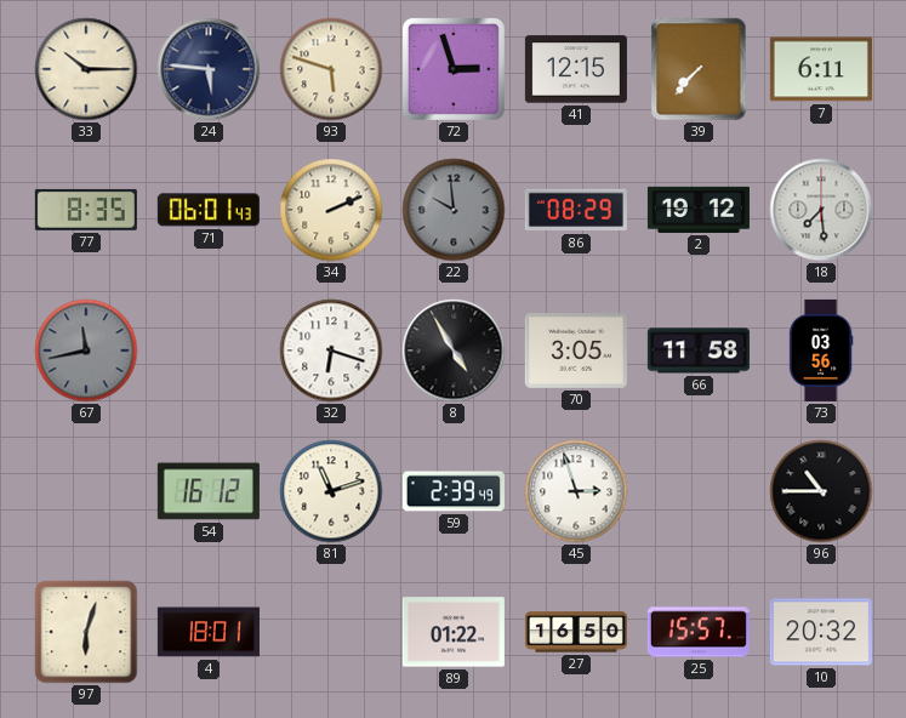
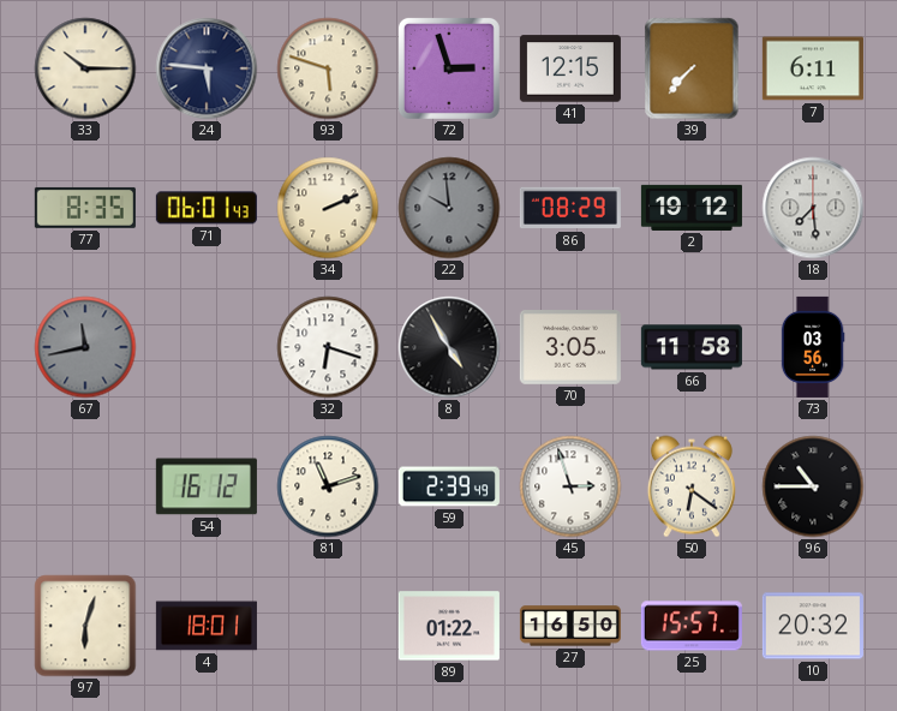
50: none -> 6:21
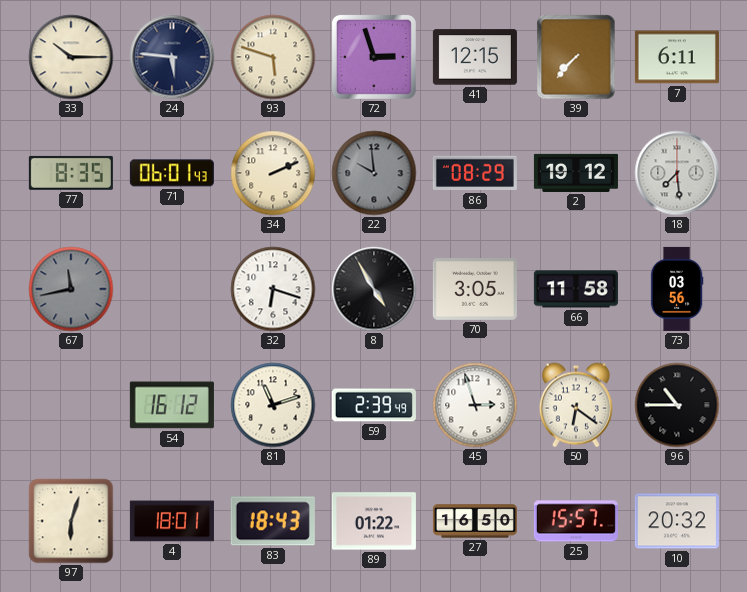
83: none -> 18:43
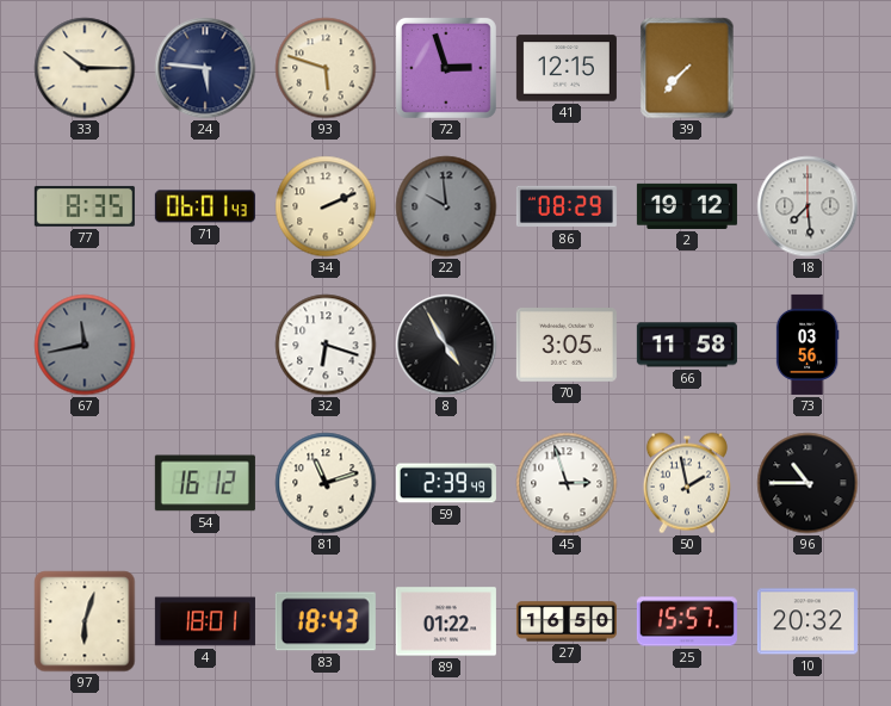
7: 6:11 -> none
50: 6:21 -> 1:58
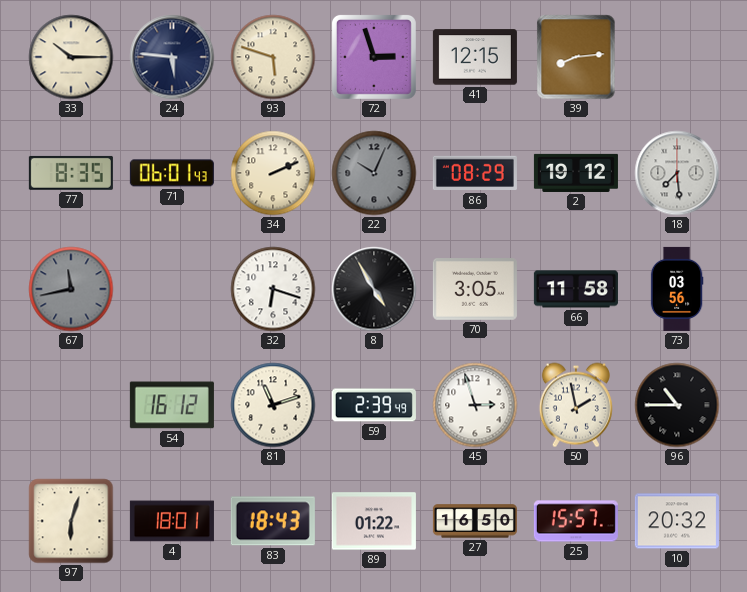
39: 7:37 -> 8:14
22: 9:59 -> 10:04
